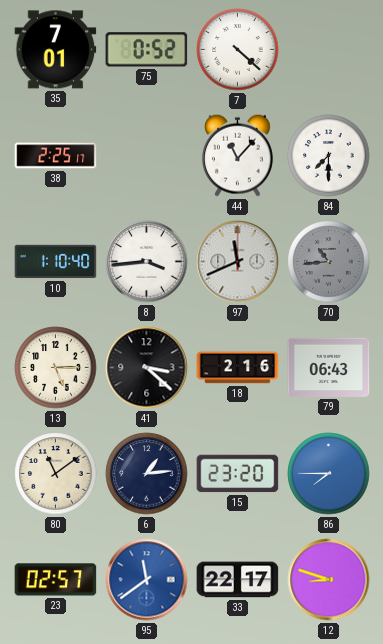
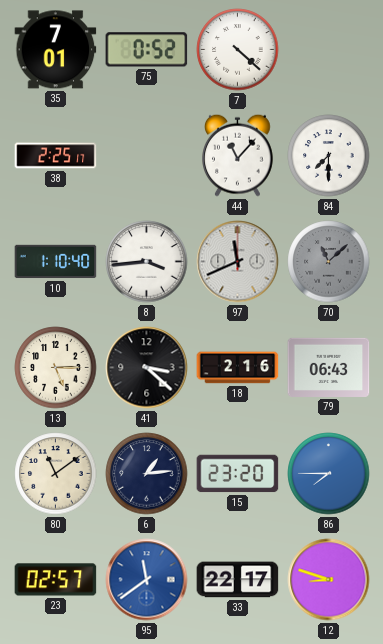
70: 10:44 -> 11:08
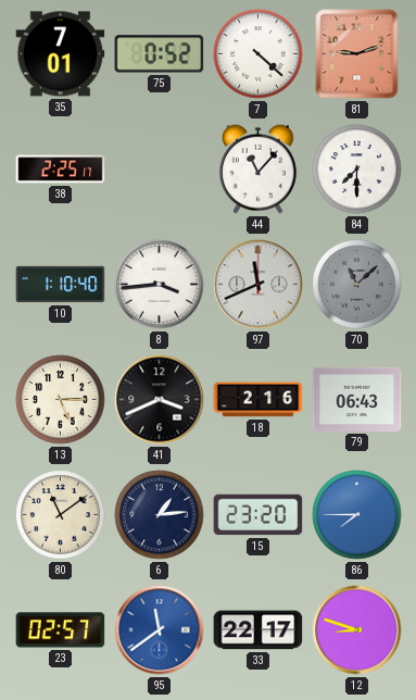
81: none -> 9:12
41: 3:22 -> 3:41
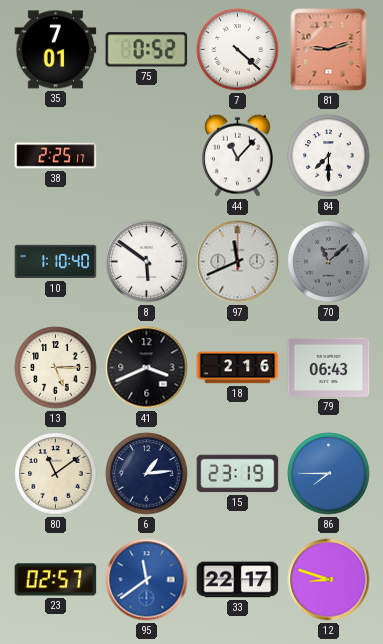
8: 3:44 -> 5:51
15: 23:20 -> 23:19
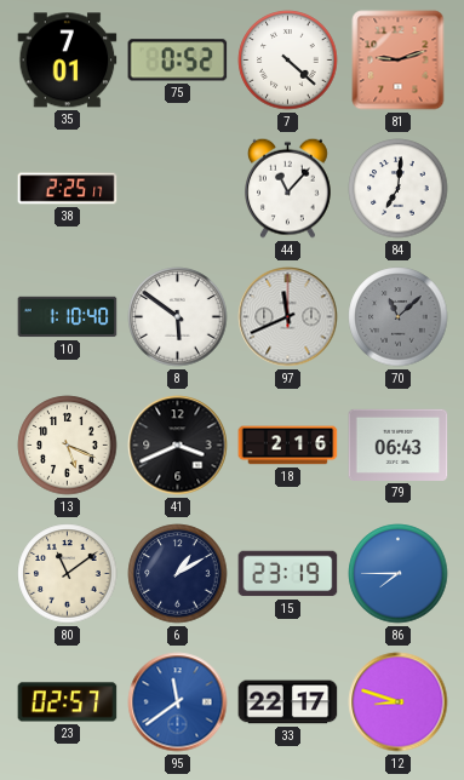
84: 7:30 -> 7:01
13: 5:15 -> 5:19
6: 1:14 -> 1:10
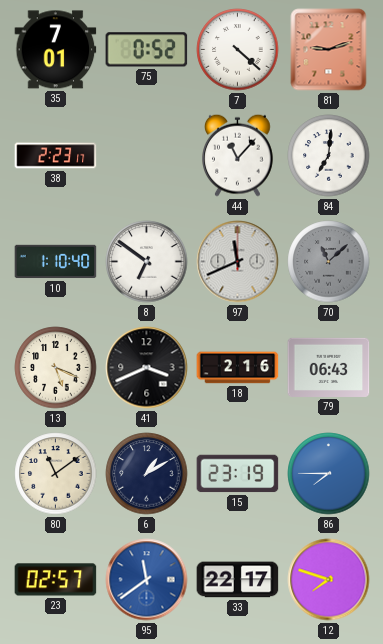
38: 2:25 -> 2:23
8: 5:51 -> 6:51
12: 8:48 -> 7:48
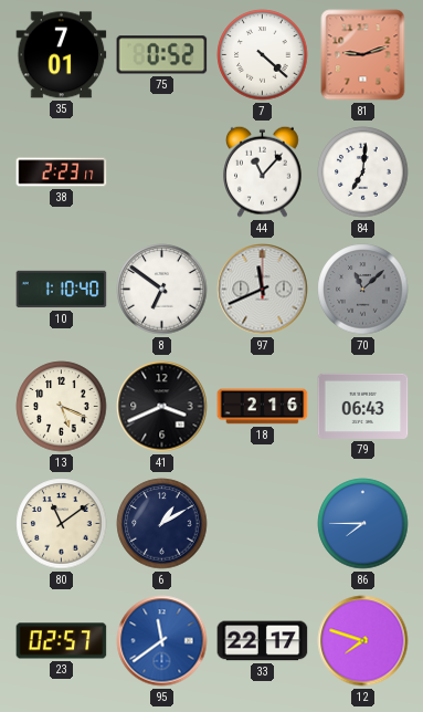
15: 23:19 -> none
